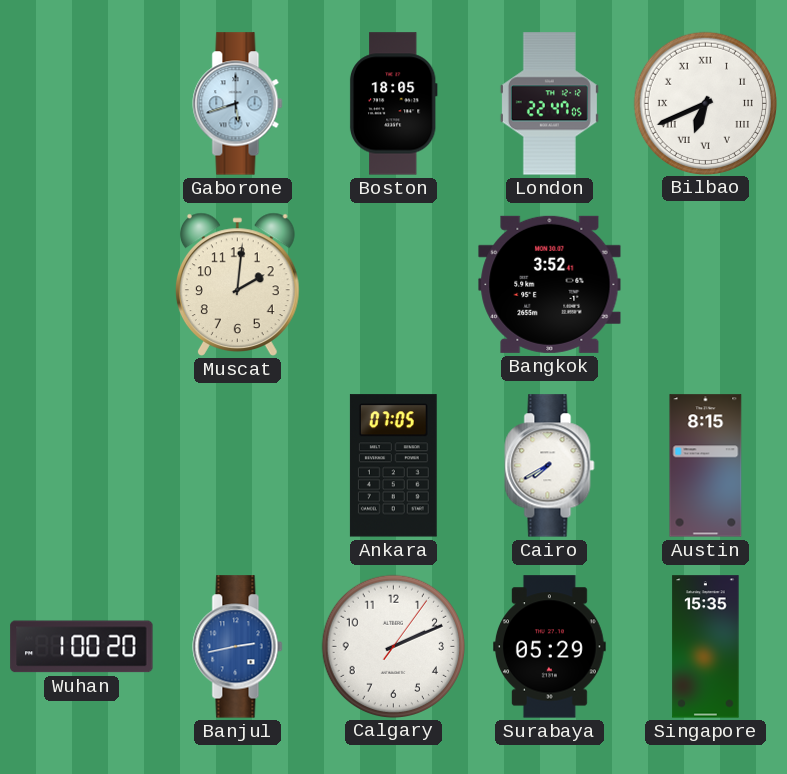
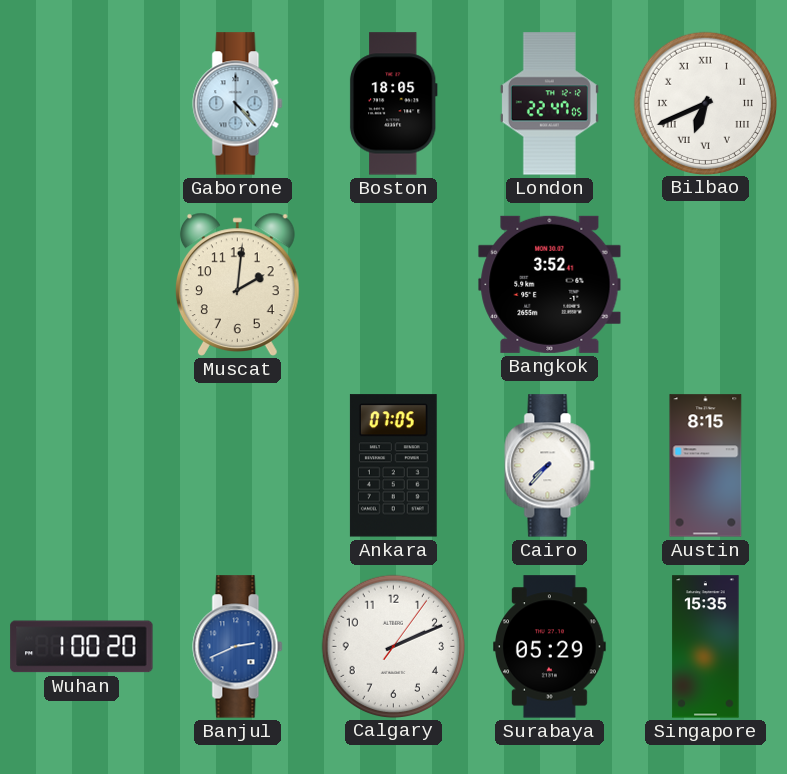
Gaborone: 5:42 -> 4:23
Cairo: 7:40 -> 7:37
Banjul: 2:43 -> 2:41
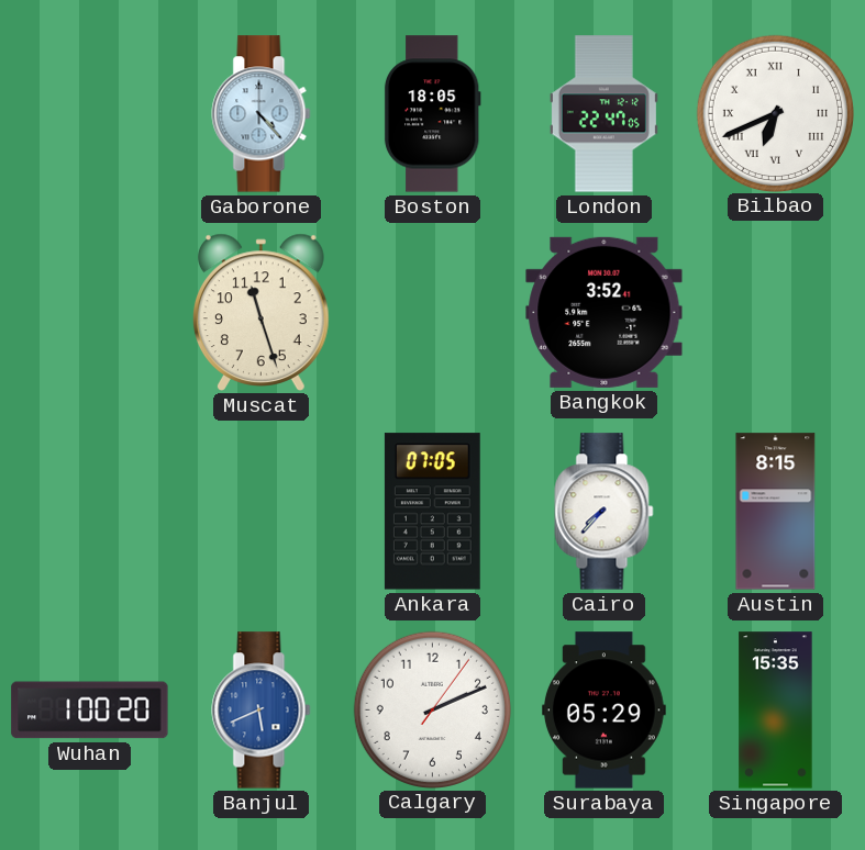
Muscat: 2:01 -> 11:27
Banjul: 2:41 -> 5:41
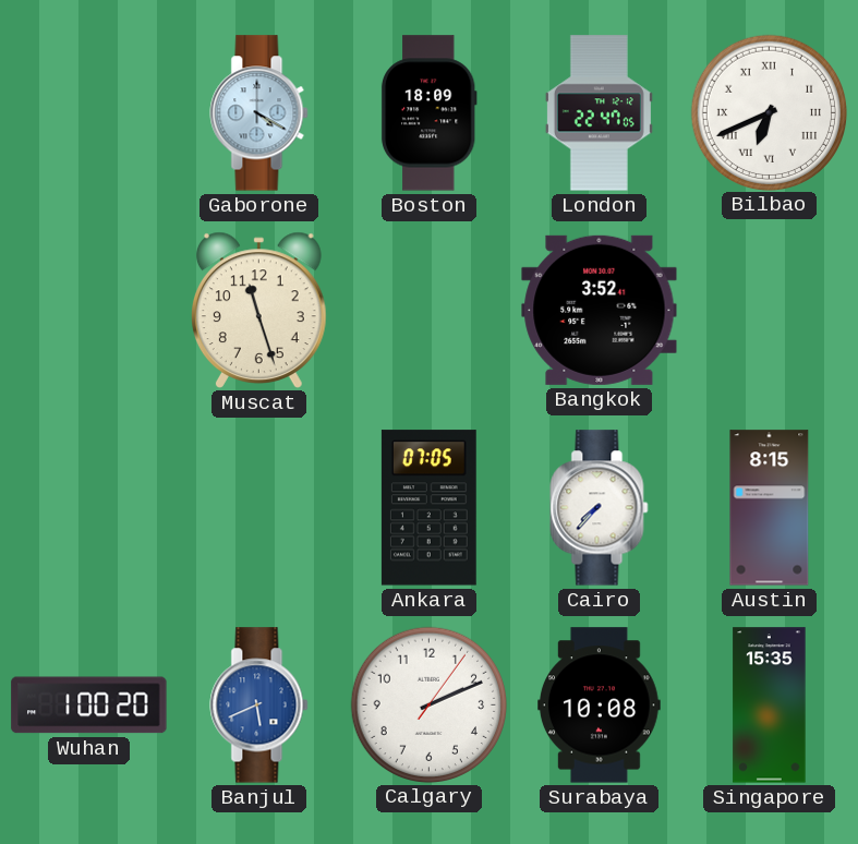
Gaborone: 4:23 -> 4:20
Boston: 18:05 -> 18:09
Surabaya: 05:29 -> 10:08
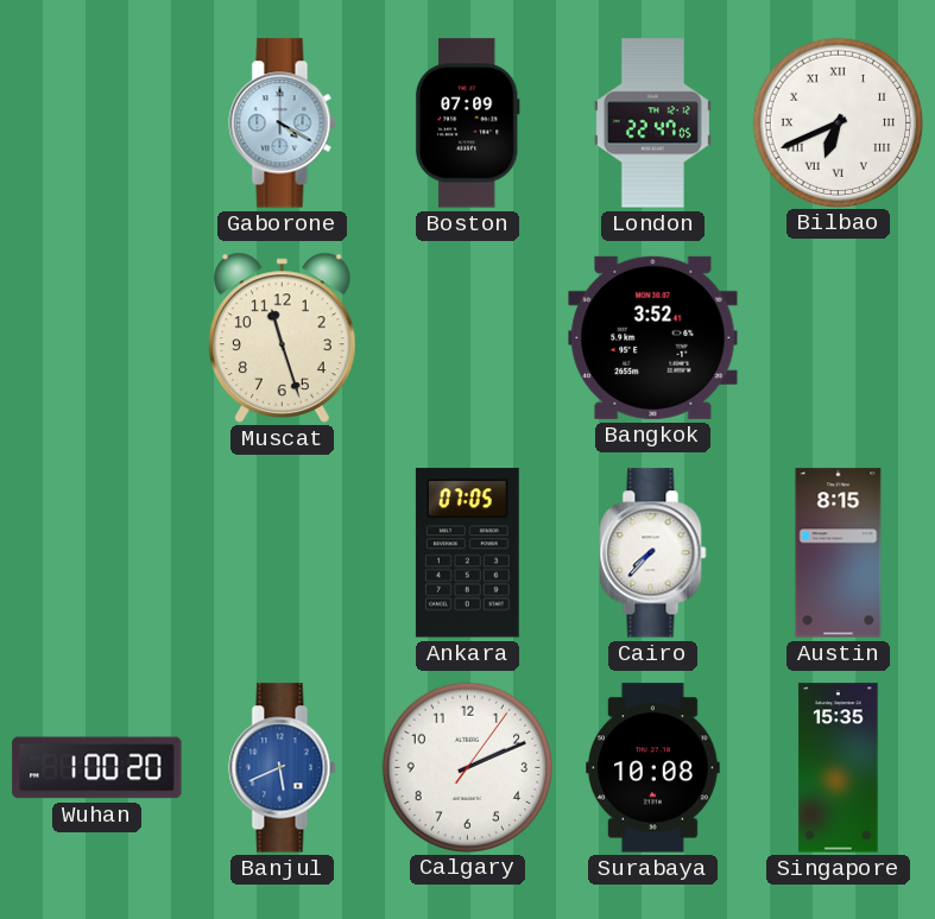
Boston: 18:09 -> 07:09
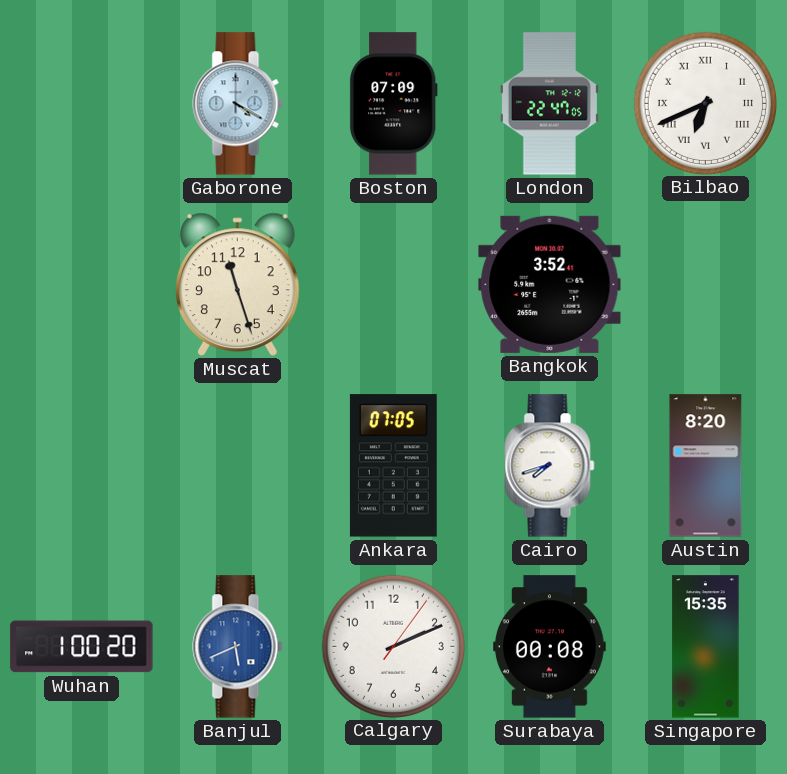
Cairo: 7:37 -> 7:42
Austin: 8:15 -> 8:20
Surabaya: 10:08 -> 00:08
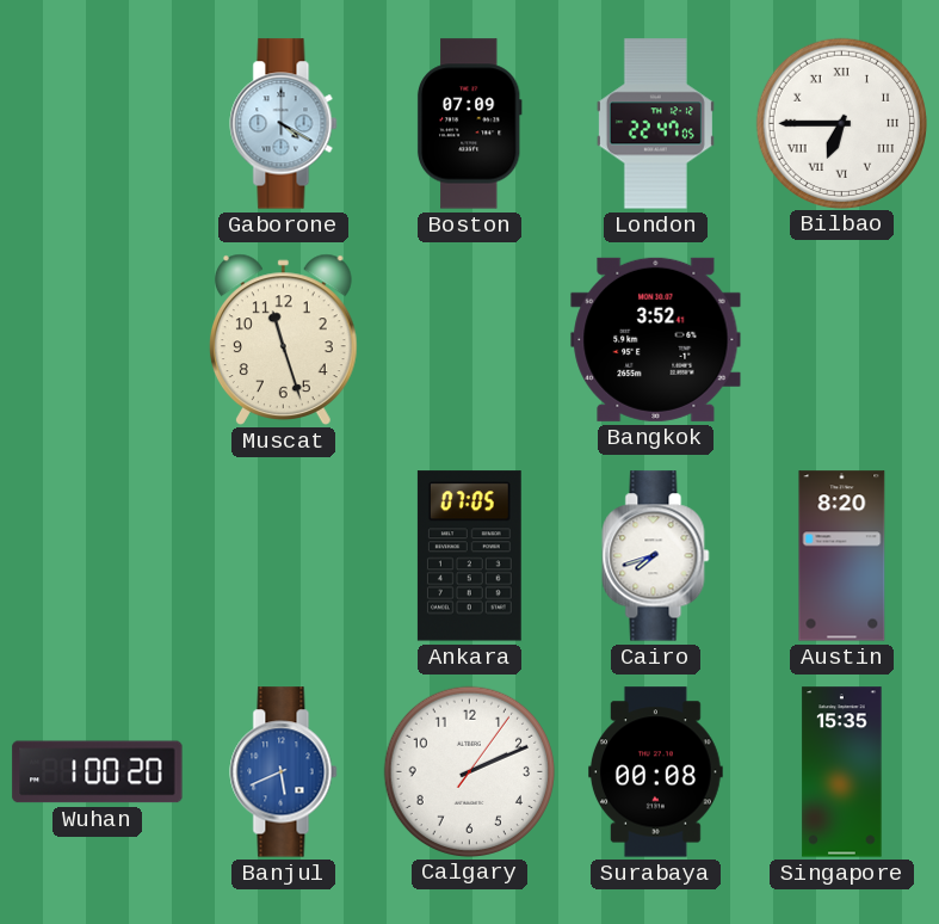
Bilbao: 6:41 -> 6:45
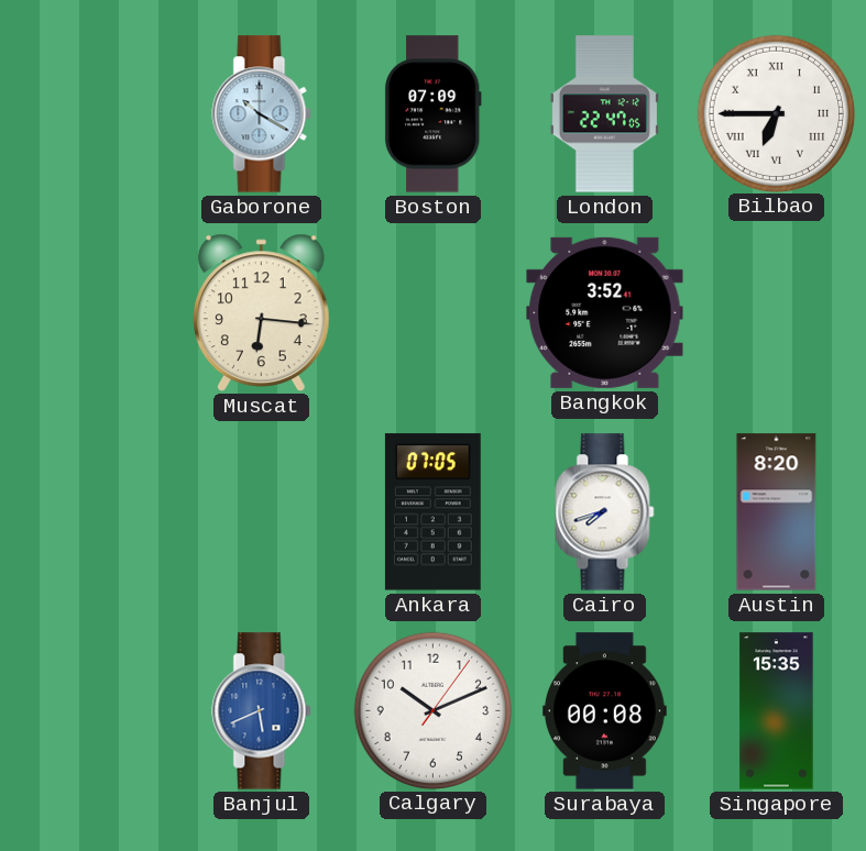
Gaborone: 4:20 -> 10:20
Muscat: 11:27 -> 6:16
Wuhan: 1:00 -> none
Calgary: 2:11 -> 10:11
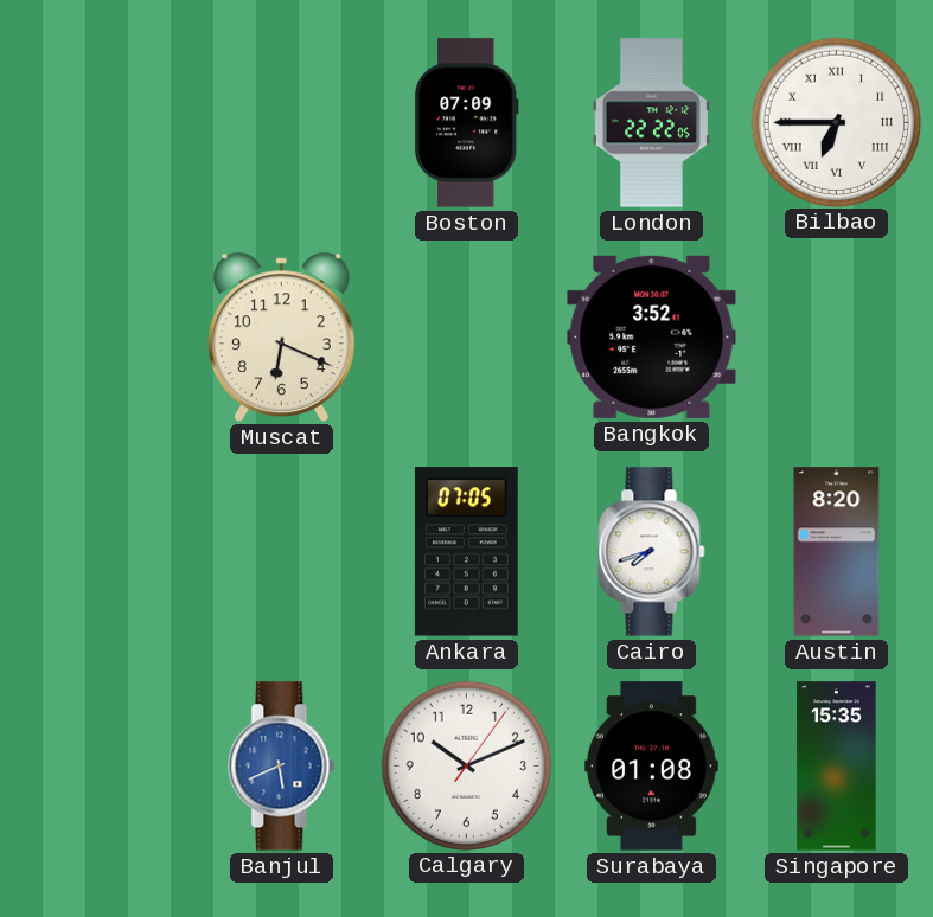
Gaborone: 10:20 -> none
London: 22:47 -> 22:22
Muscat: 6:16 -> 6:19
Surabaya: 00:08 -> 01:08
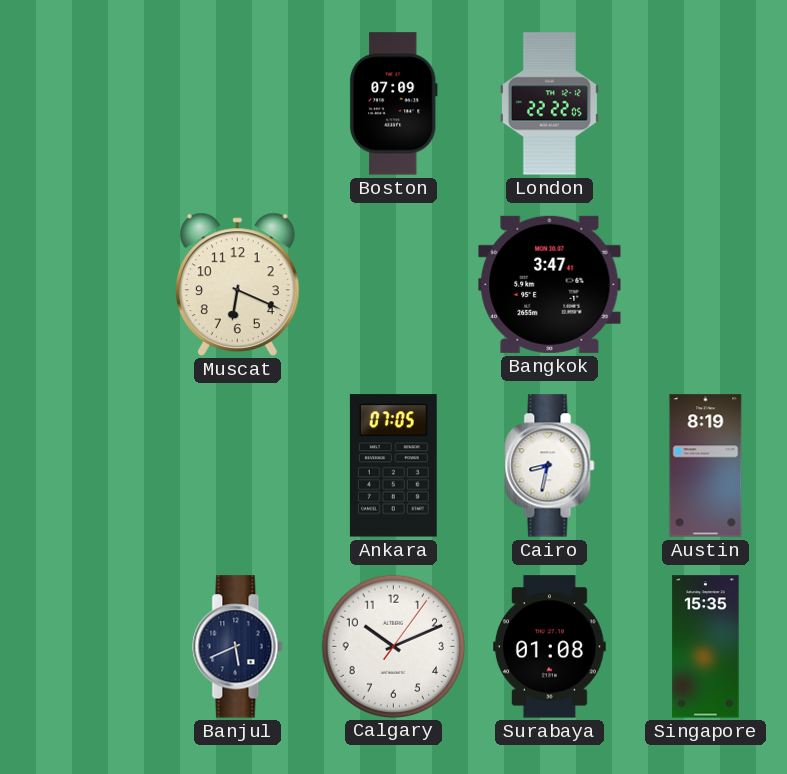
Bilbao: 6:45 -> none
Bangkok: 3:52 -> 3:47
Cairo: 7:42 -> 8:32
Austin: 8:20 -> 8:19
Banjul dial: blue -> navy
